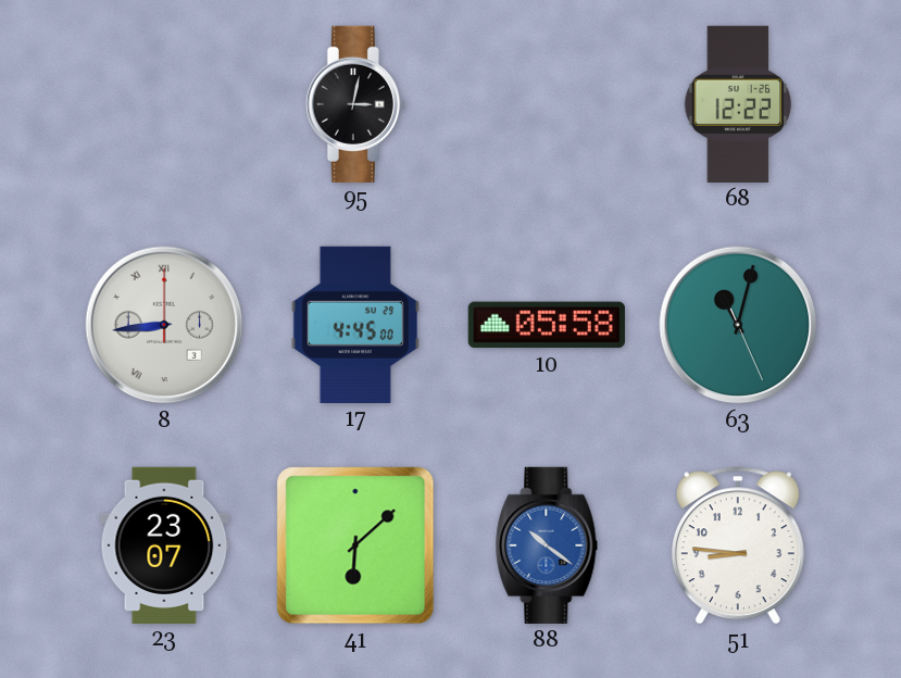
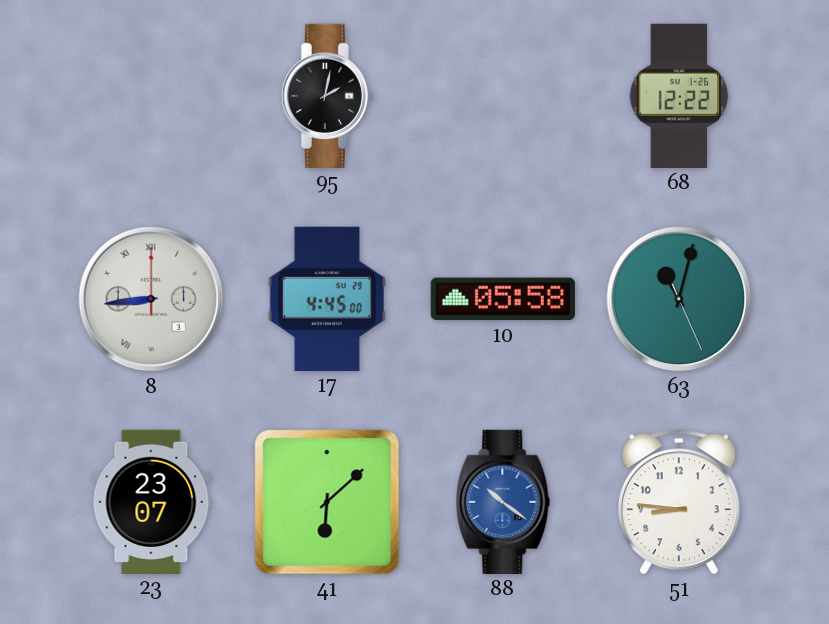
95: 3:02 -> 2:02
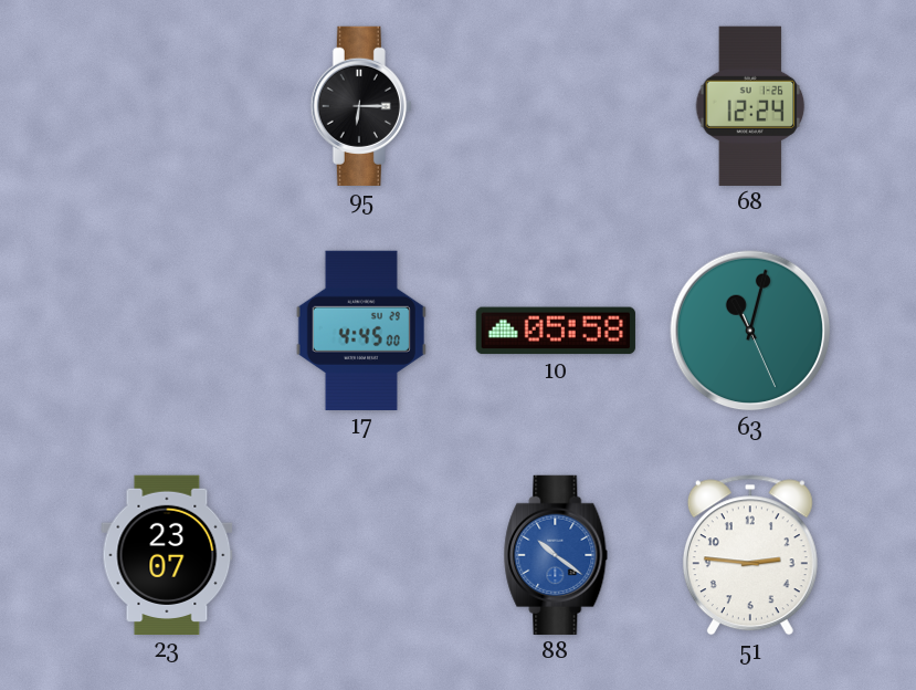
95: 2:02 -> 6:15
68: 12:22 -> 12:24
8: 8:44 -> none
41: 6:08 -> none
51: 8:46 -> 2:46
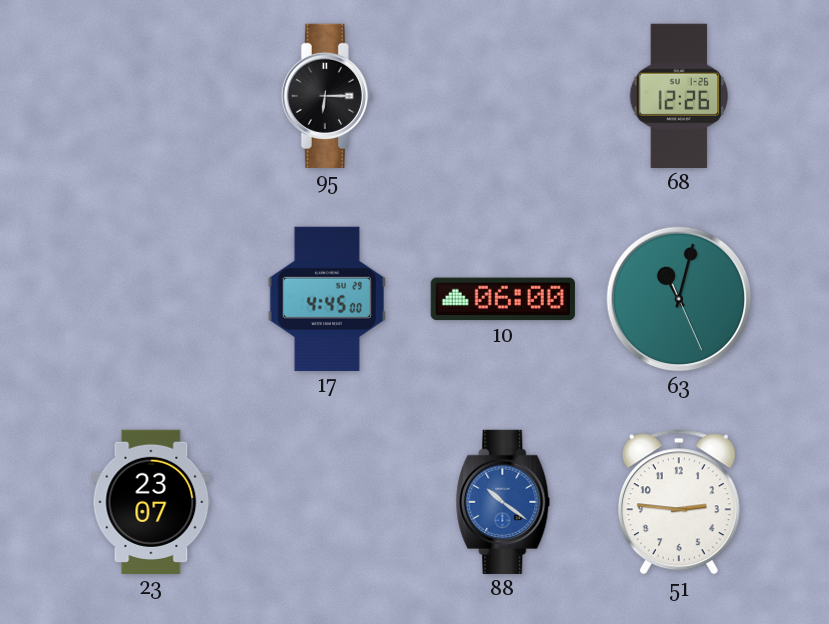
68: 12:24 -> 12:26
10: 05:58 -> 06:00
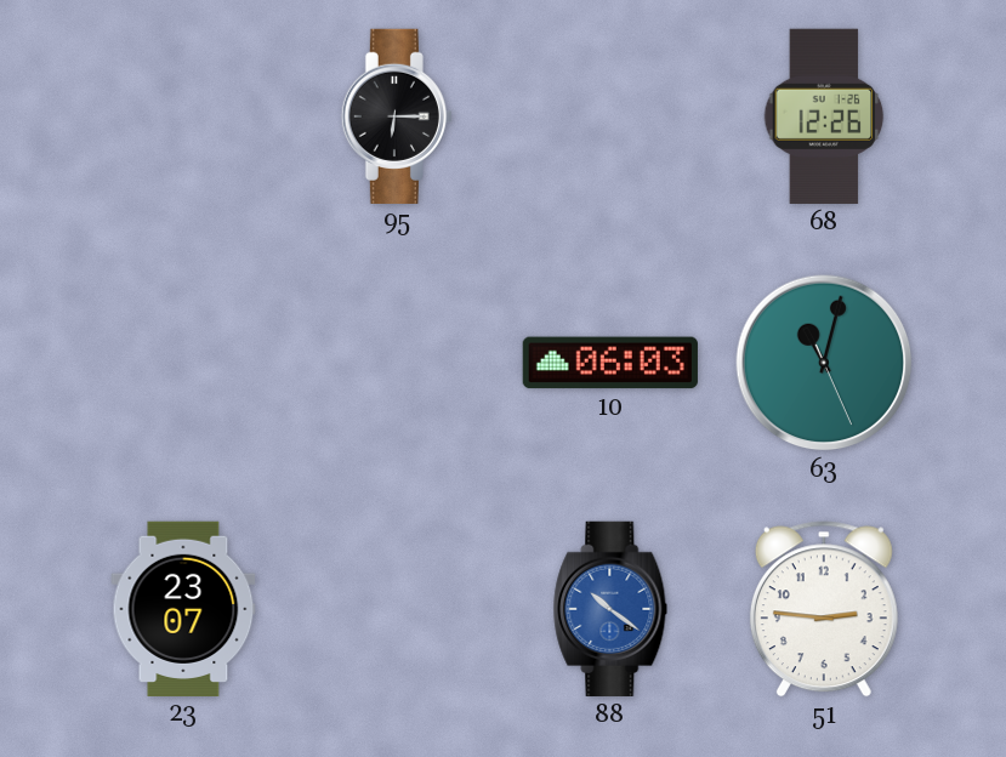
17: 4:45 -> none
10: 06:00 -> 06:03
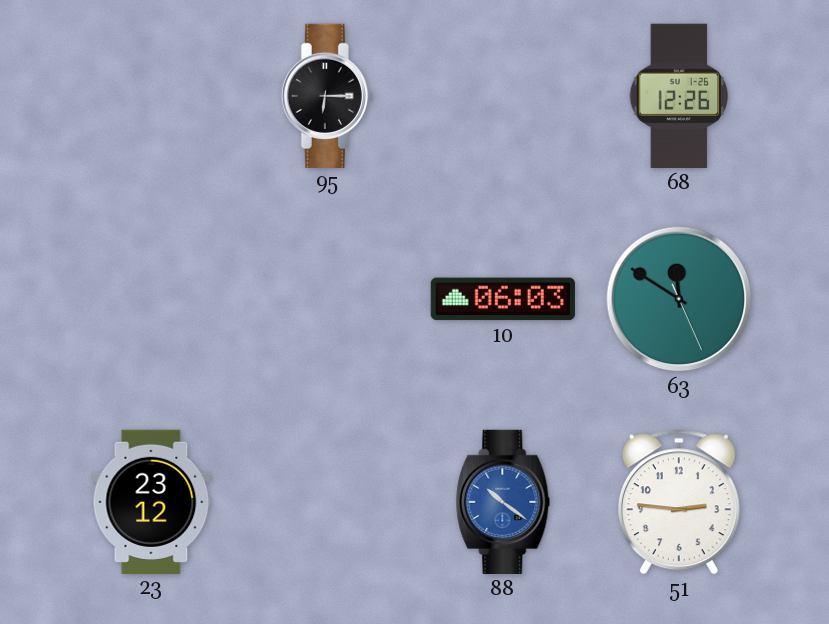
63: 11:02 -> 11:50
23: 23:07 -> 23:12
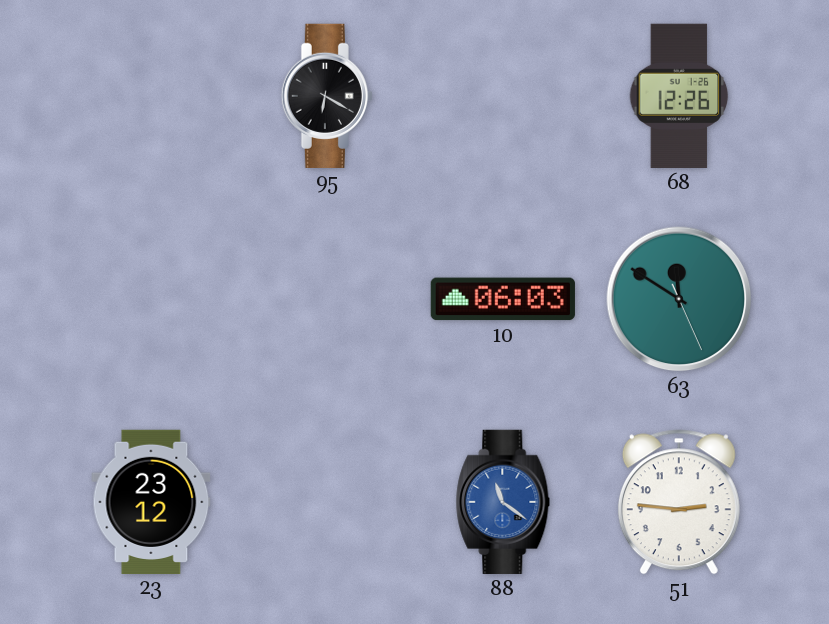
95: 6:15 -> 6:20
88: 10:21 -> 11:21
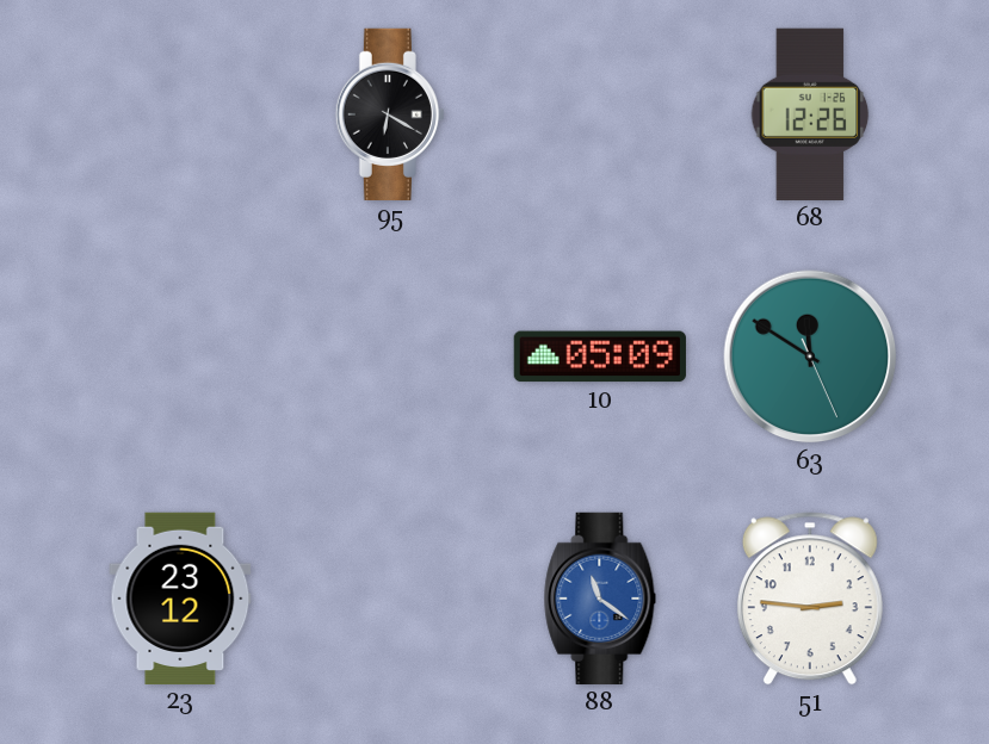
10: 06:03 -> 05:09
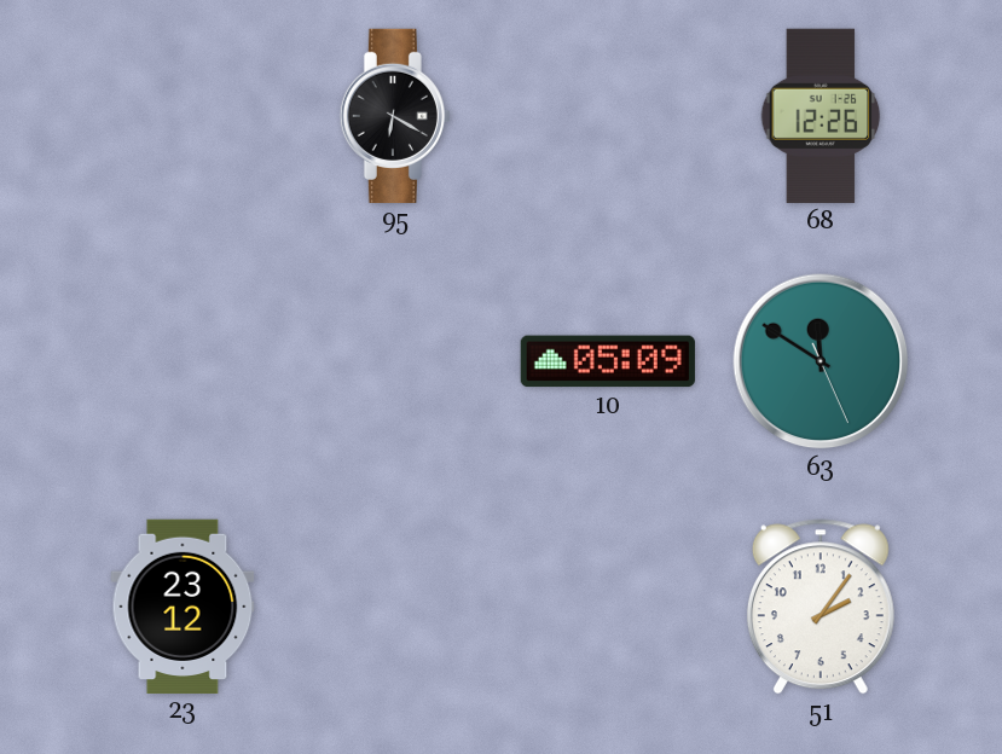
88: 11:21 -> none
51: 2:46 -> 2:06
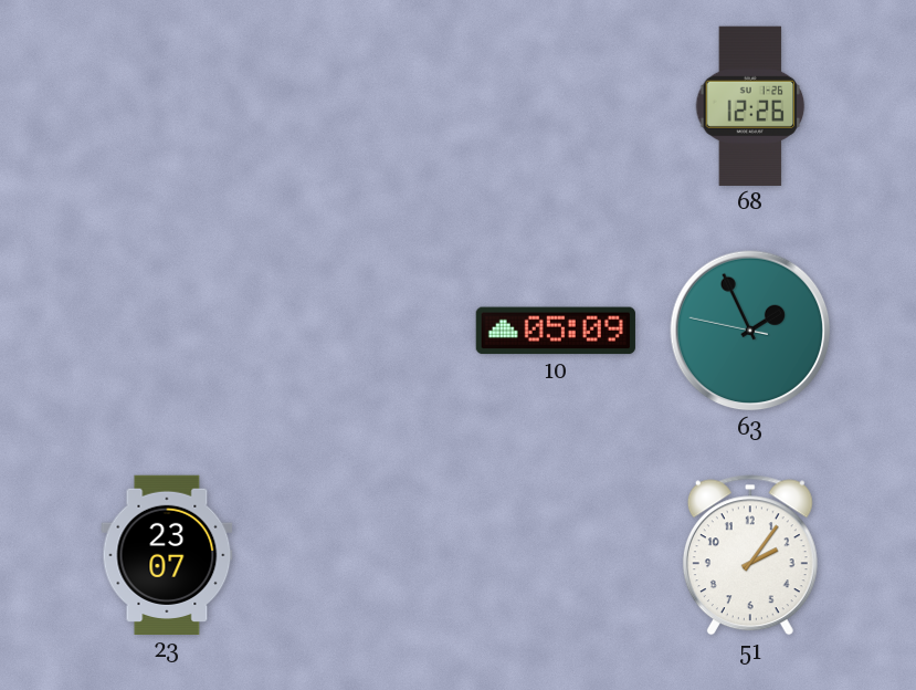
95: 6:20 -> none
63: 11:50 -> 1:55
23: 23:12 -> 23:07
